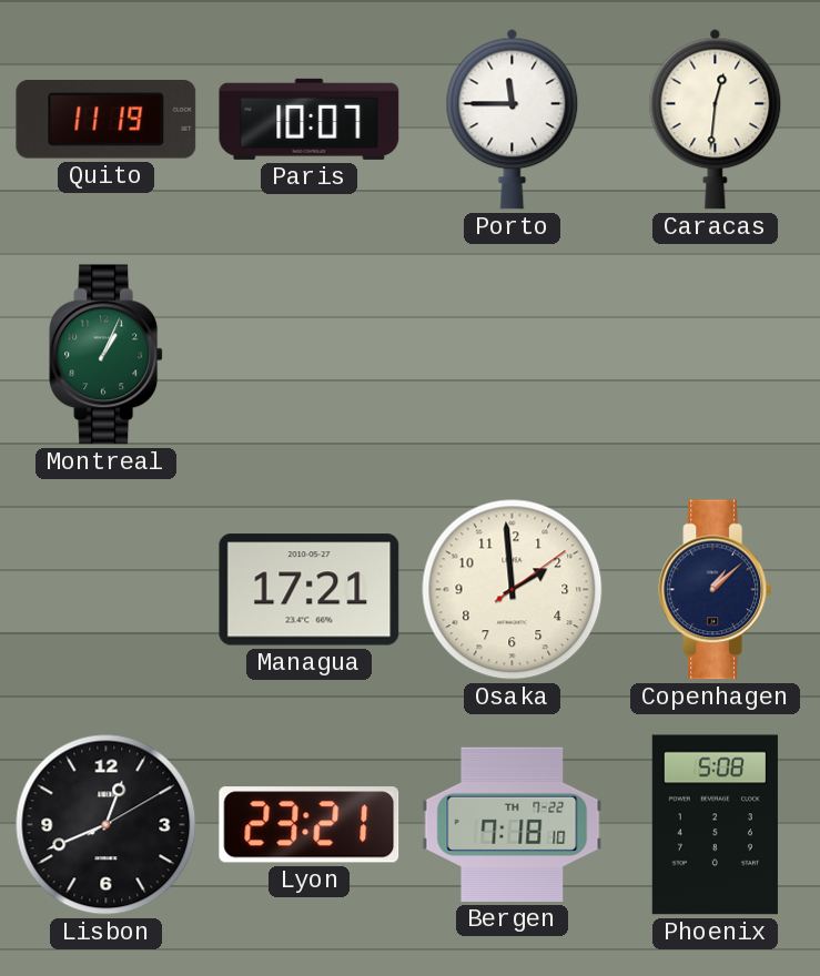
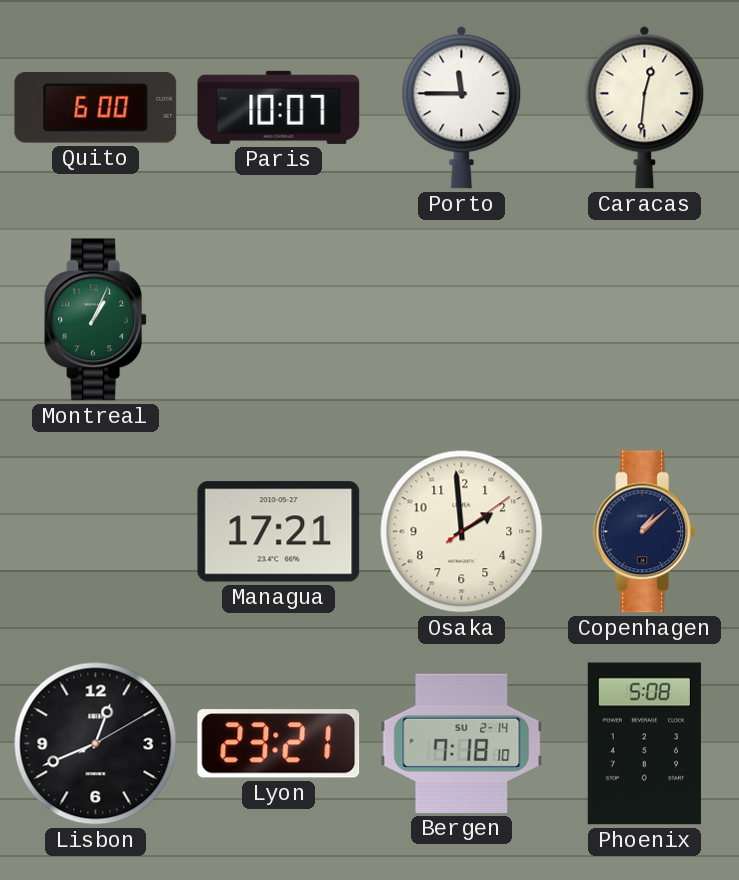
Quito: 11:19 -> 6:00
Bergen date: TH 7-22 -> SU 2-14
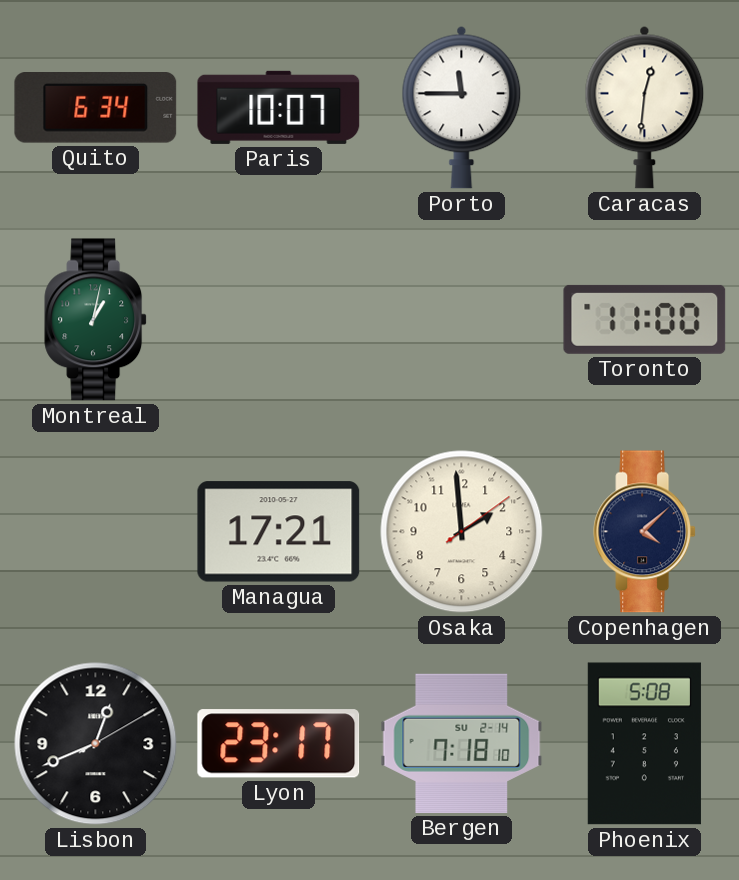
Quito: 6:00 -> 6:34
Montreal: 1:04 -> 1:02
Toronto: none -> 11:00
Copenhagen: 1:08 -> 4:08
Lyon: 23:21 -> 23:17
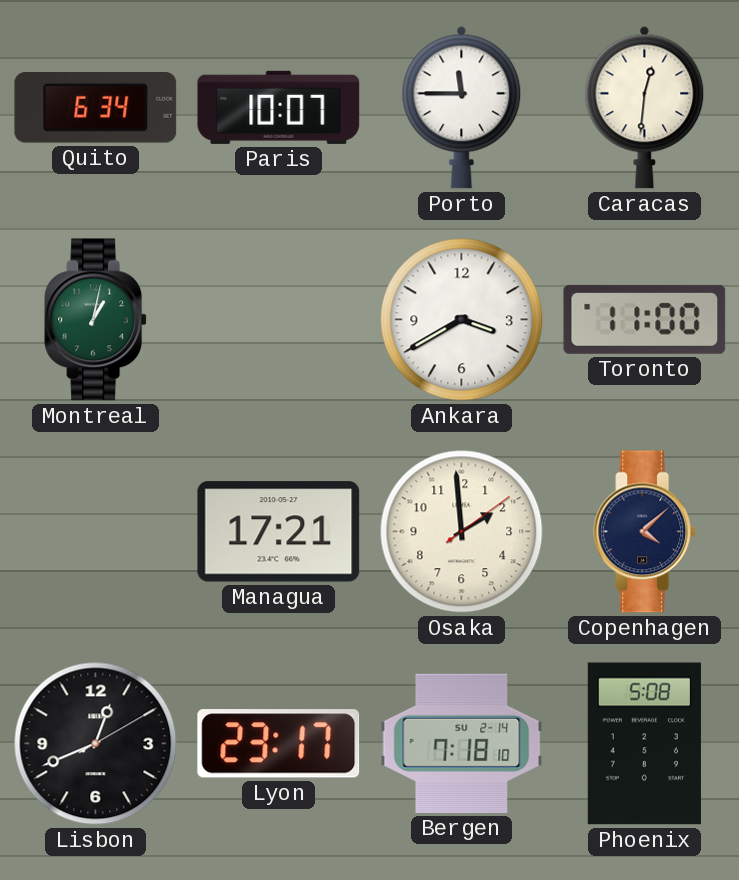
Ankara: none -> 3:40
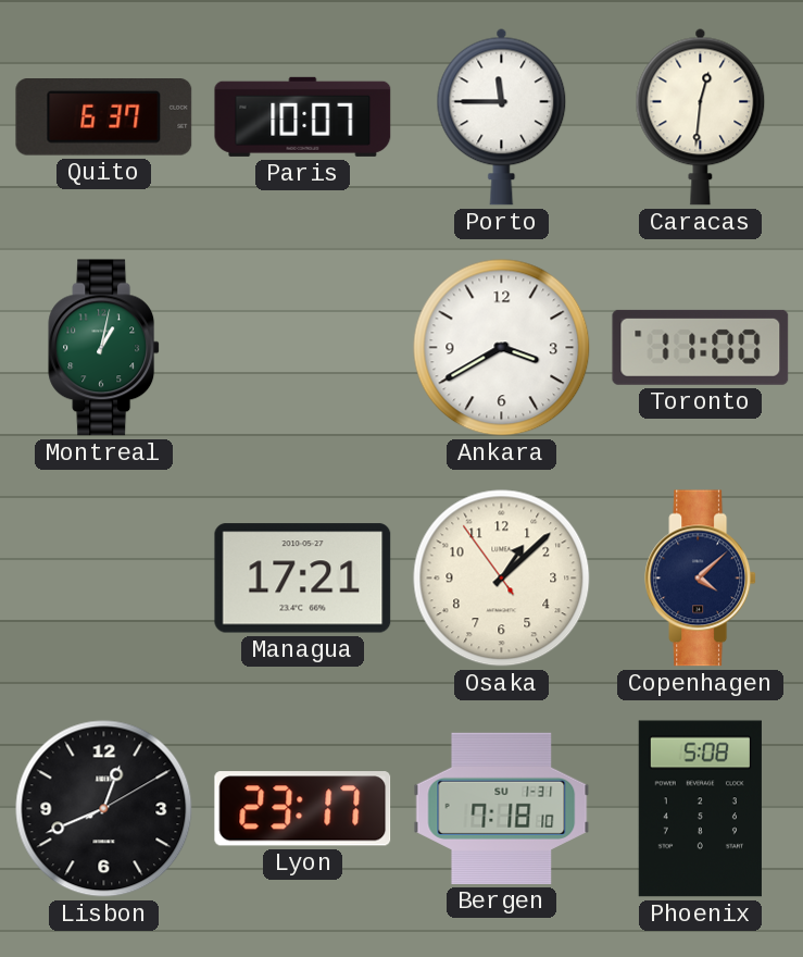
Quito: 6:34 -> 6:37
Osaka: 1:59 -> 1:07
Bergen date: SU 2-14 -> SU 1-31
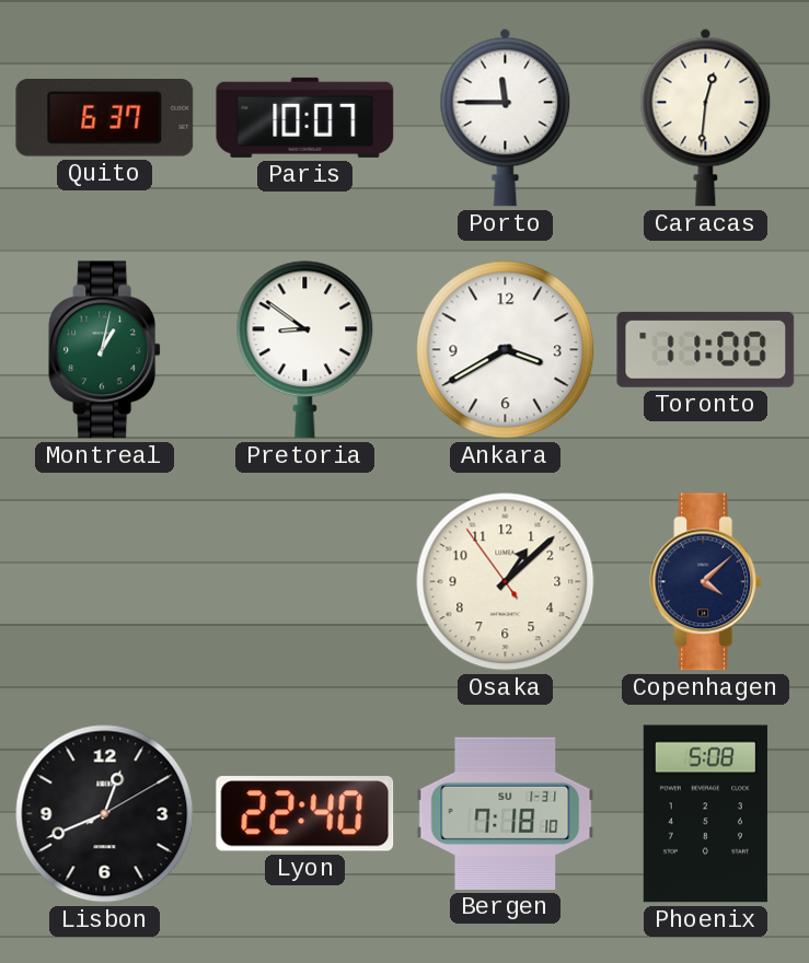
Pretoria: none -> 8:51
Managua: 17:21 -> none
Lyon: 23:17 -> 22:40
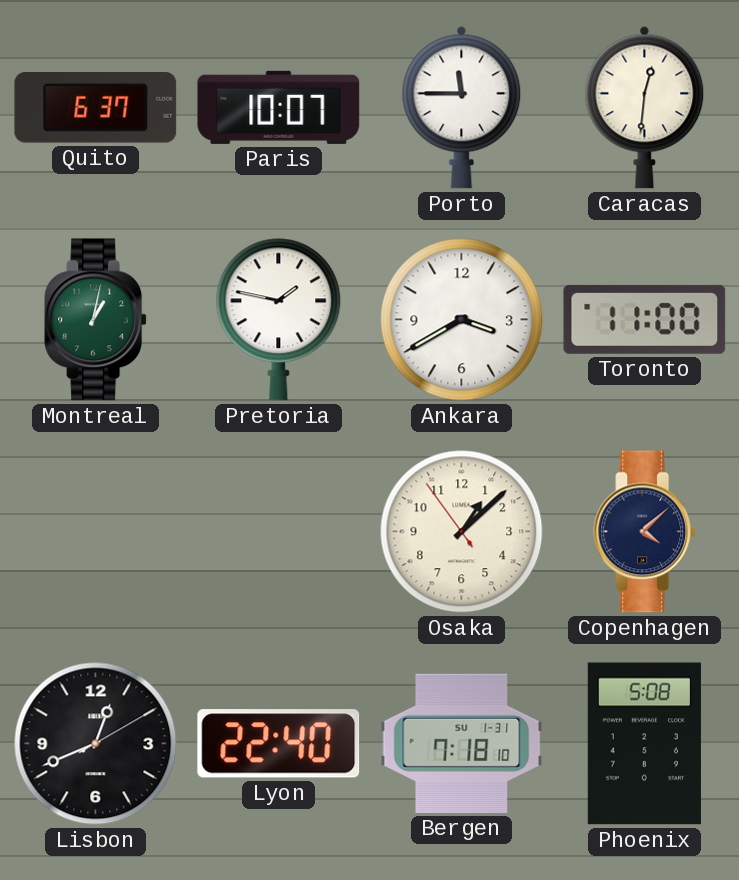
Pretoria: 8:51 -> 1:47
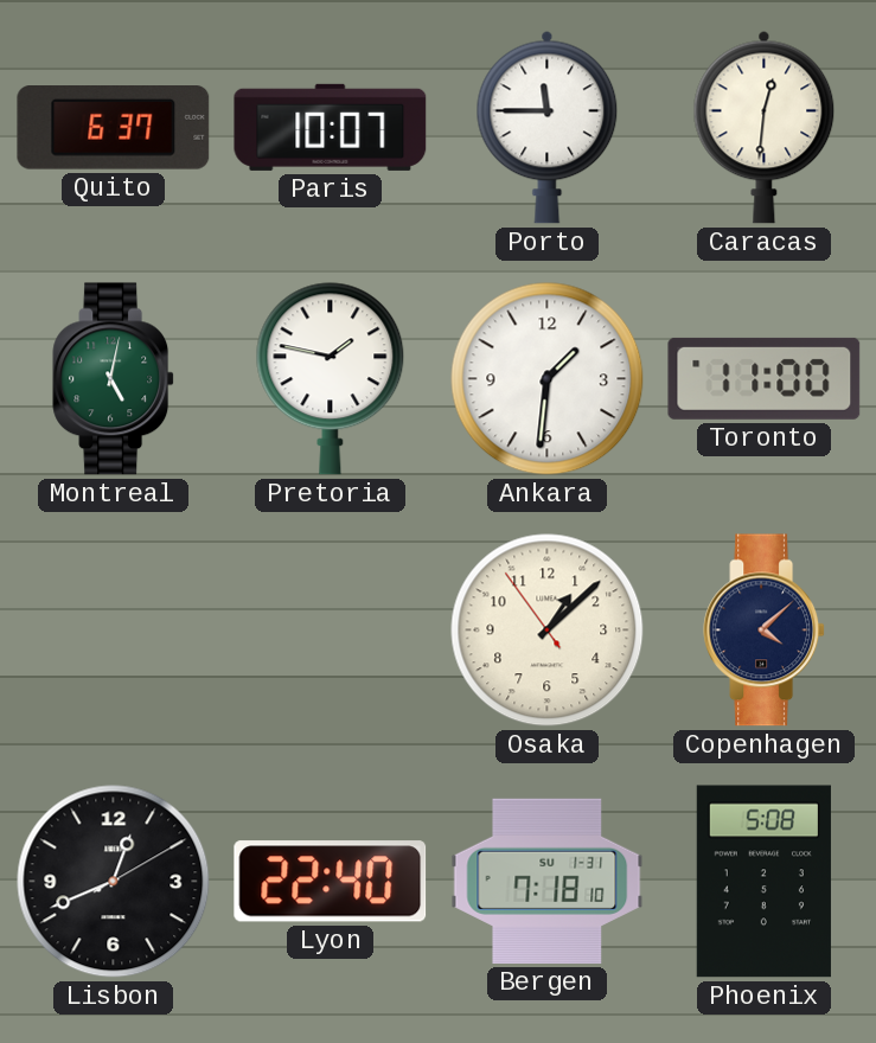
Montreal: 1:02 -> 5:02
Ankara: 3:40 -> 1:31
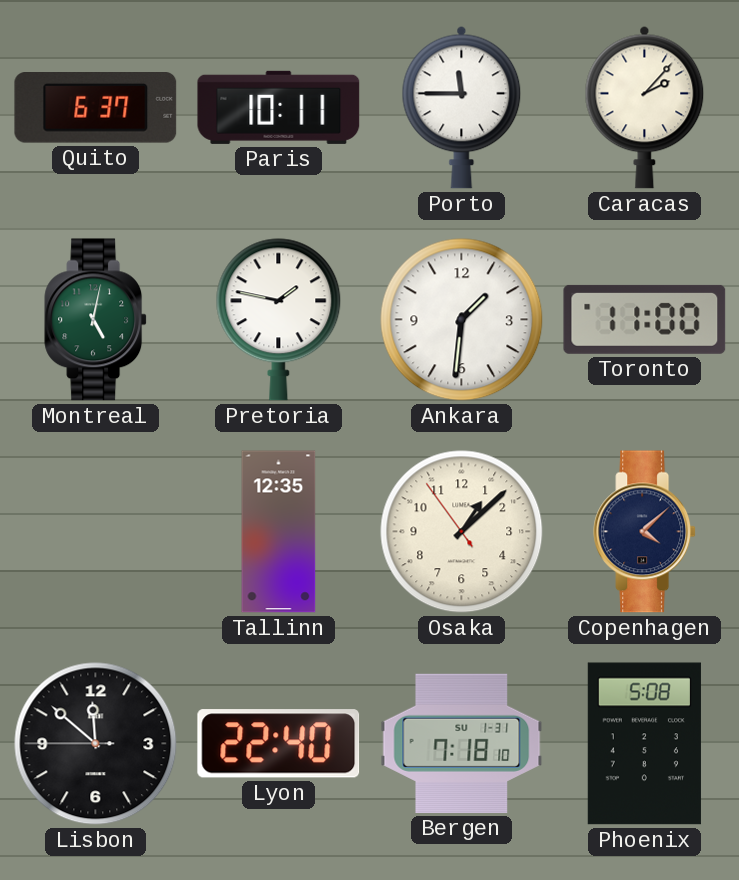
Paris: 10:07 -> 10:11
Caracas: 12:31 -> 2:07
Tallinn: none -> 12:35
Lisbon: 12:41 -> 11:51
